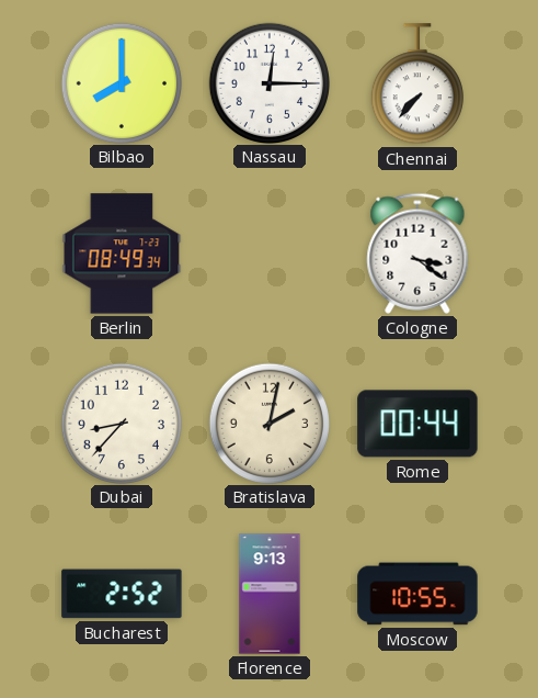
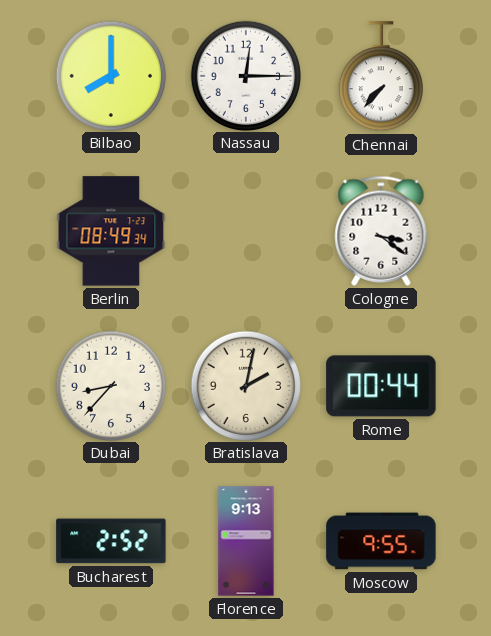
Moscow: 10:55 -> 9:55
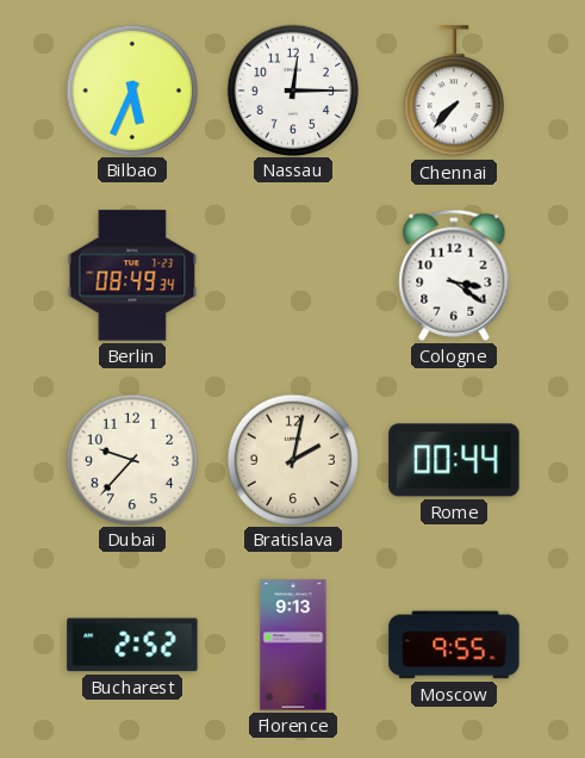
Bilbao: 8:00 -> 5:34
Dubai: 8:37 -> 9:37
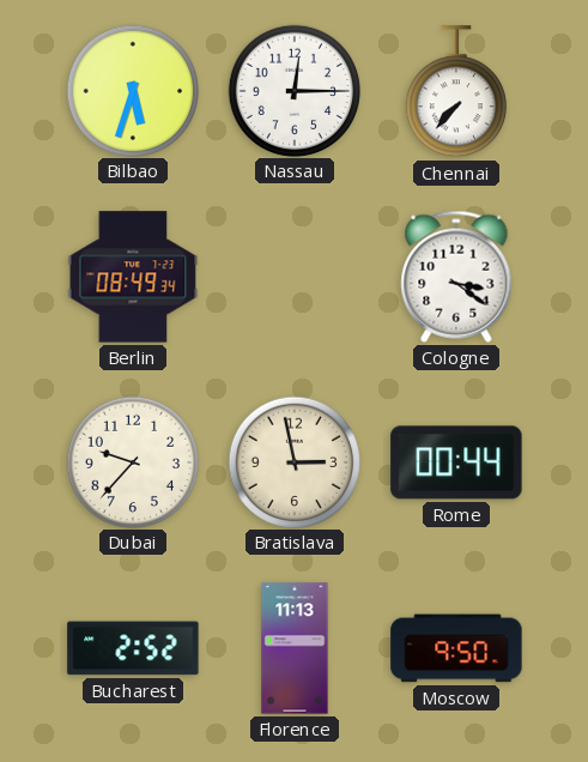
Bilbao: 5:34 -> 5:33
Bratislava: 2:02 -> 2:58
Florence: 9:13 -> 11:13
Moscow: 9:55 -> 9:50
